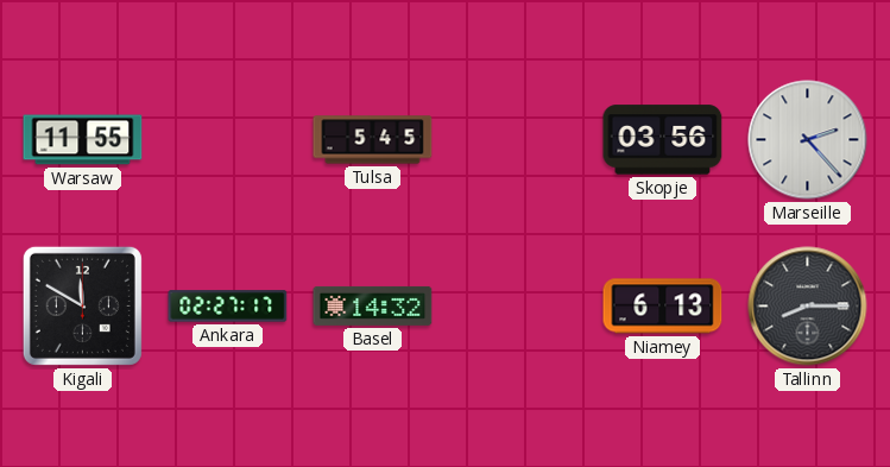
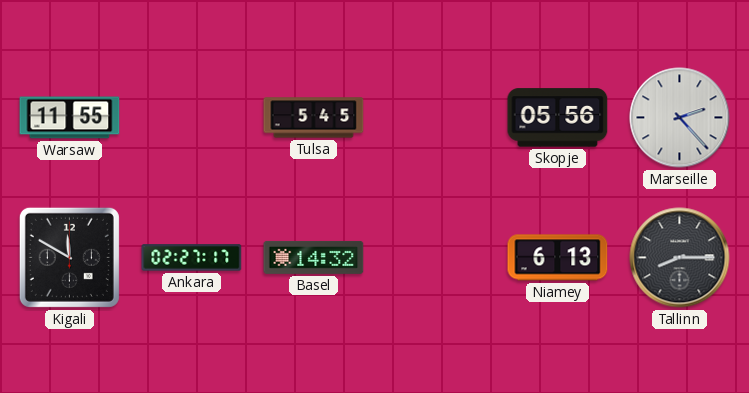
Skopje: 03:56 -> 05:56
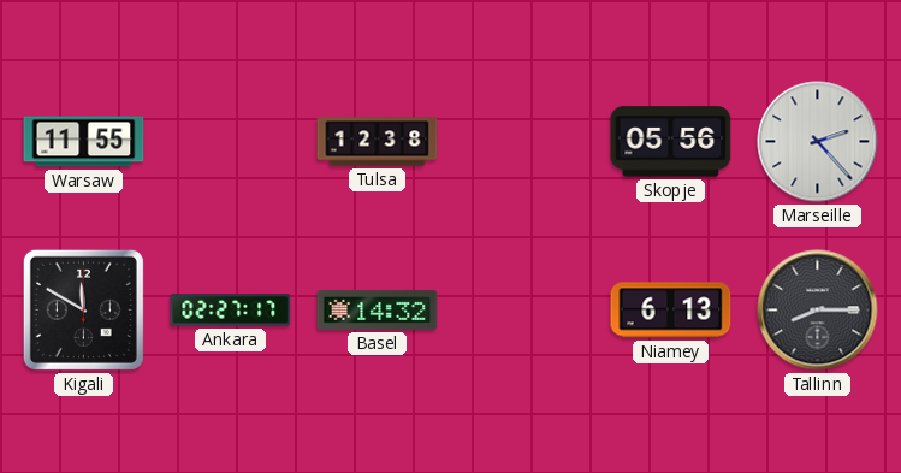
Tulsa: 5:45 -> 12:38
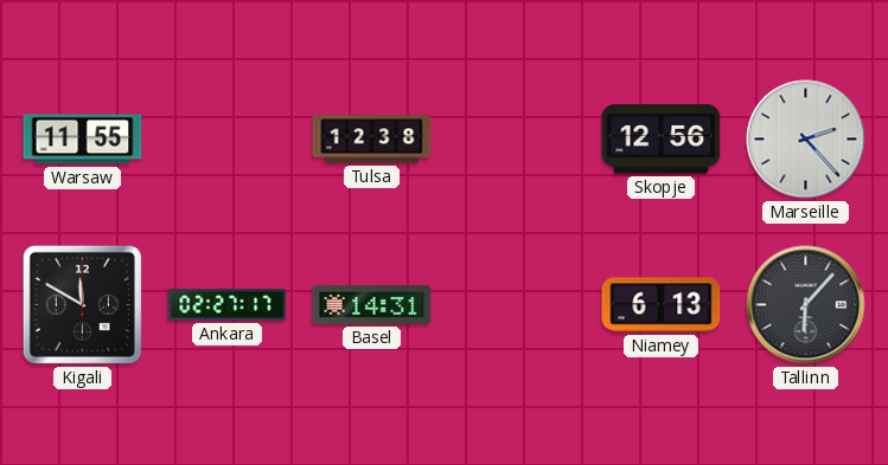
Skopje: 05:56 -> 12:56
Basel: 14:32 -> 14:31
Tallinn: 8:15 -> 6:07
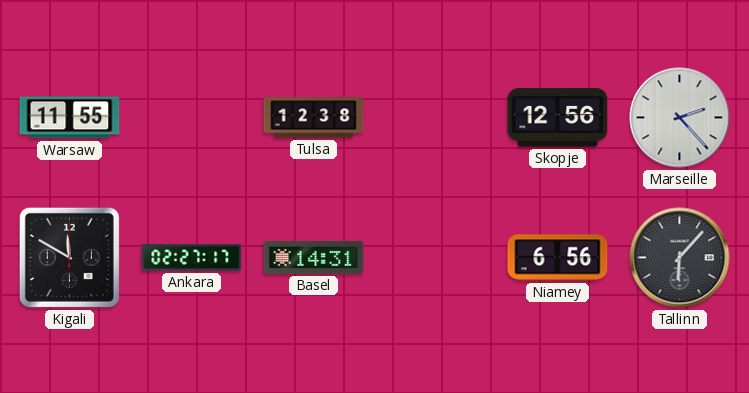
Niamey: 6:13 -> 6:56
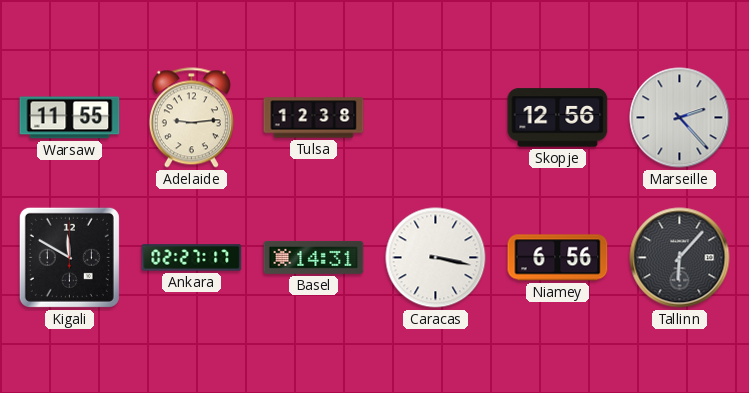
Adelaide: none -> 9:14
Caracas: none -> 3:17
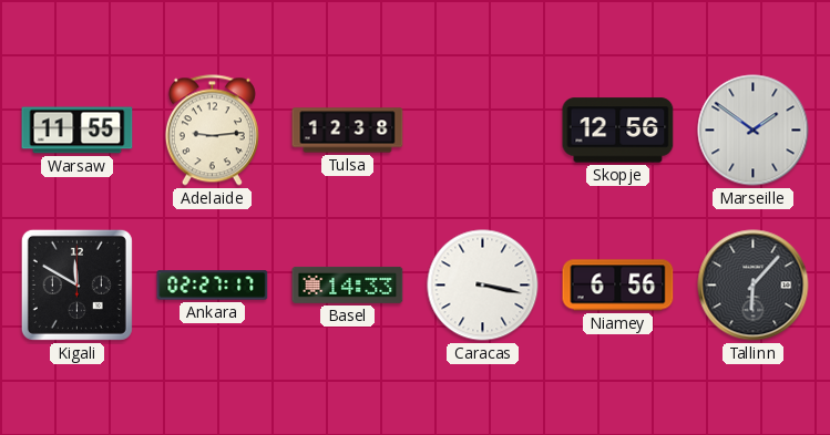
Marseille: 2:23 -> 1:51
Basel: 14:31 -> 14:33
